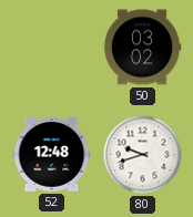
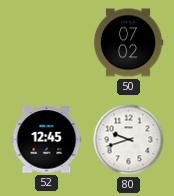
50: 03:02 -> 07:02
52: 12:48 -> 12:45
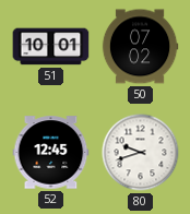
51: none -> 10:01
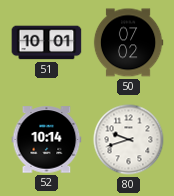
52: 12:45 -> 10:14
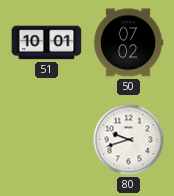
52: 10:14 -> none
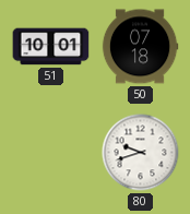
50: 07:02 -> 07:18
